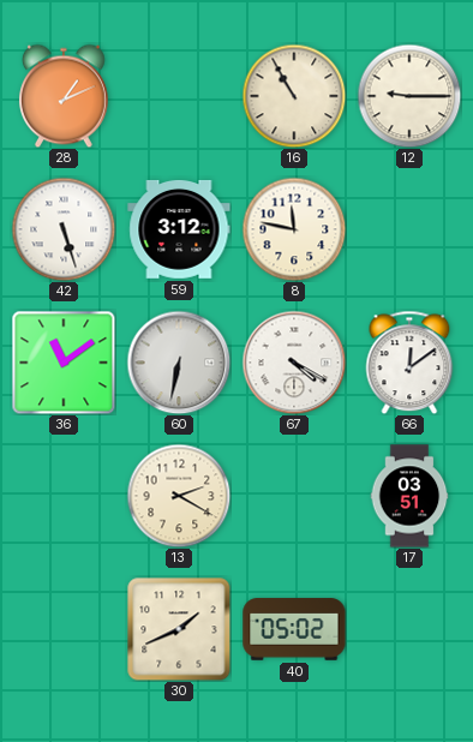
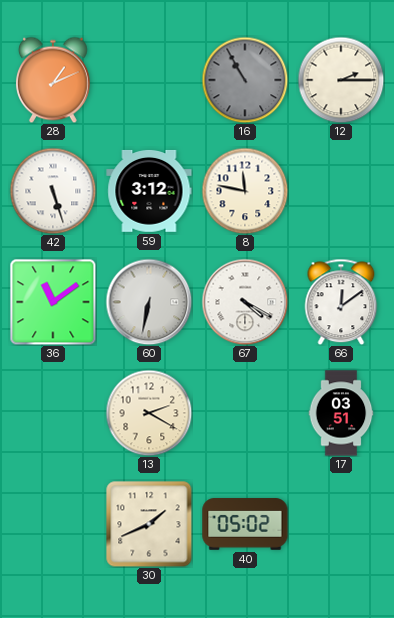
16 dial: cream -> grey
12: 9:15 -> 2:15
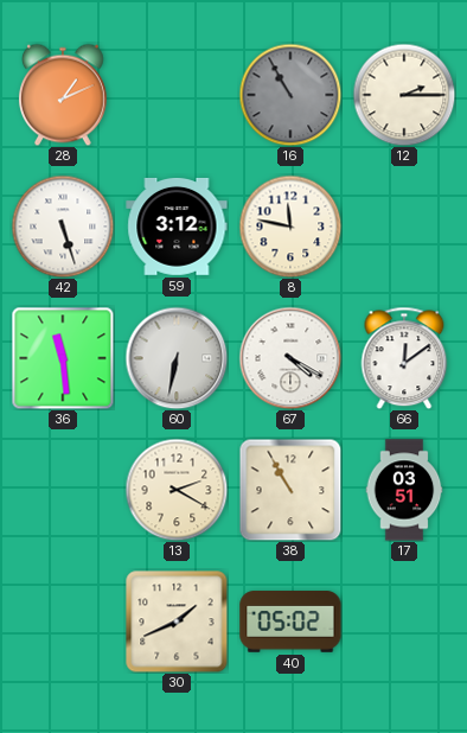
36: 11:09 -> 11:29
38: none -> 10:55
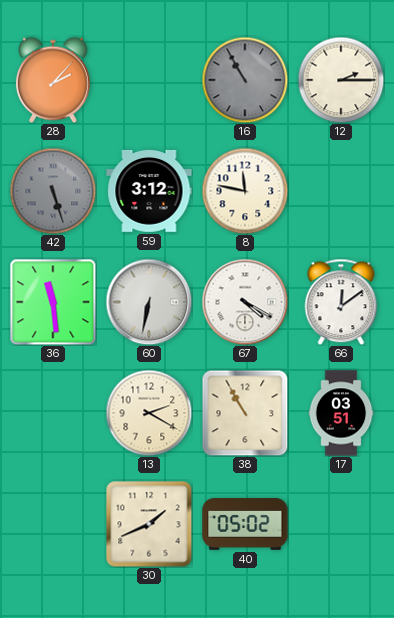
28: 1:11 -> 2:07
42 dial: white -> grey
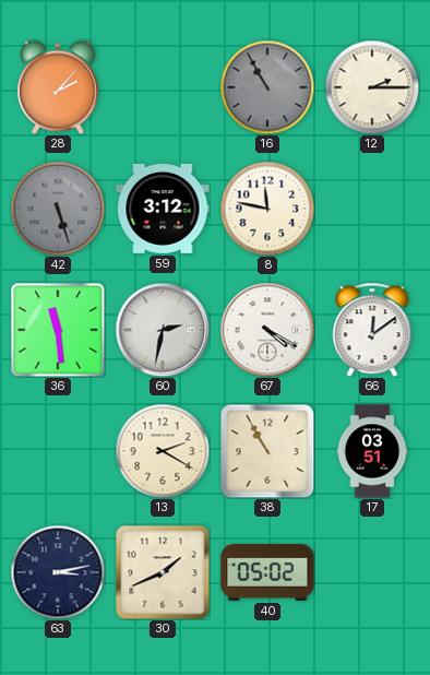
60: 6:32 -> 2:32
63: none -> 3:13
